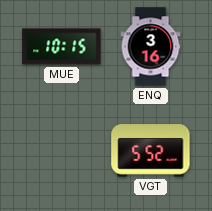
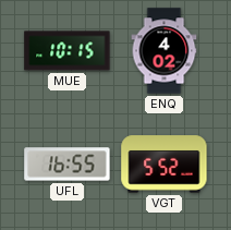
ENQ: 3:16 -> 4:02
UFL: none -> 16:55
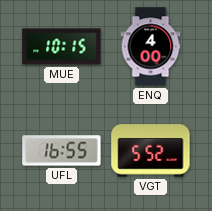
ENQ: 4:02 -> 4:00
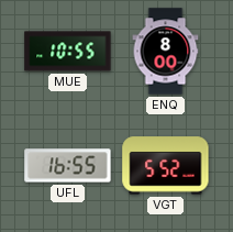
MUE: 10:15 -> 10:55
ENQ: 4:00 -> 8:00
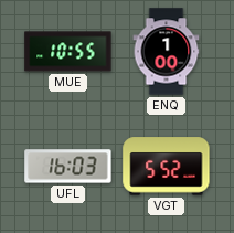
ENQ: 8:00 -> 1:00
UFL: 16:55 -> 16:03
